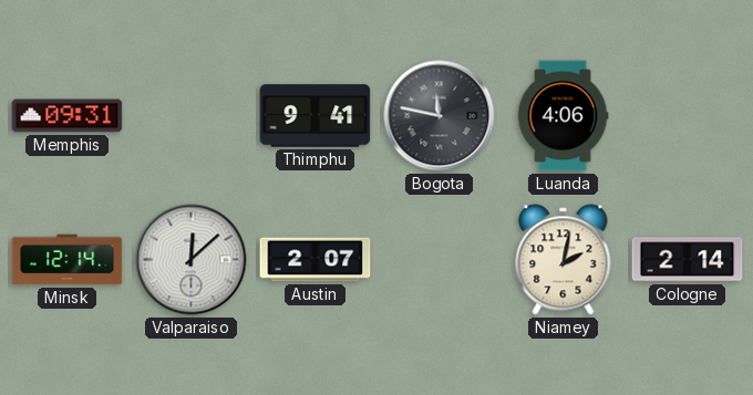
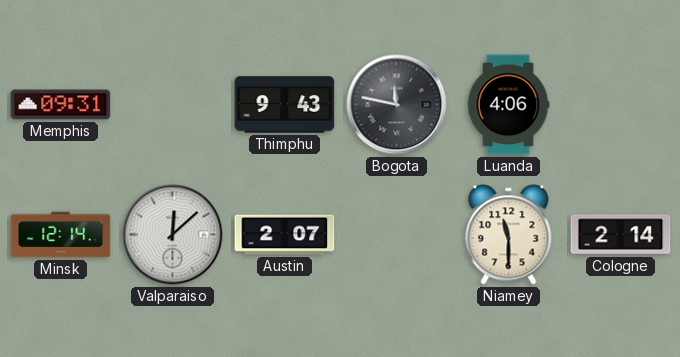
Thimphu: 9:41 -> 9:43
Niamey: 2:02 -> 11:30
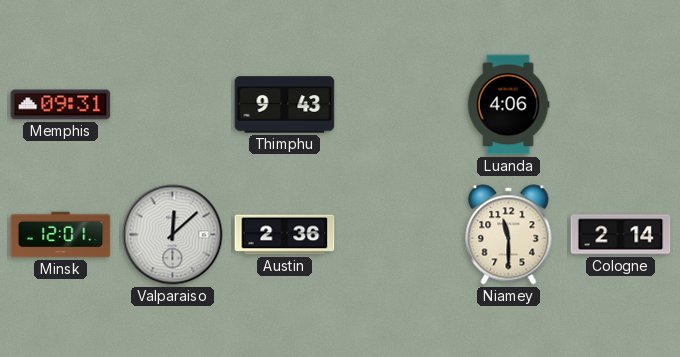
Bogota: 11:47 -> none
Minsk: 12:14 -> 12:01
Austin: 2:07 -> 2:36
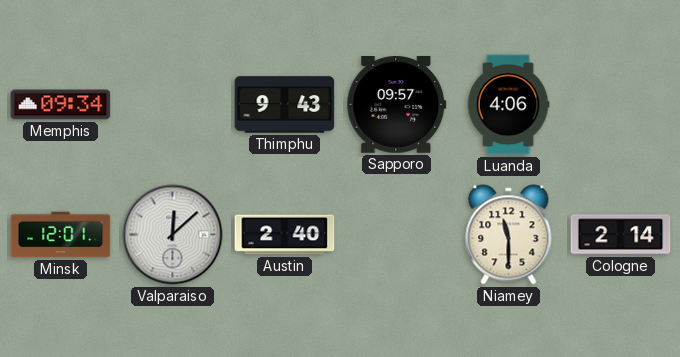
Memphis: 09:31 -> 09:34
Sapporo: none -> 09:57
Austin: 2:36 -> 2:40
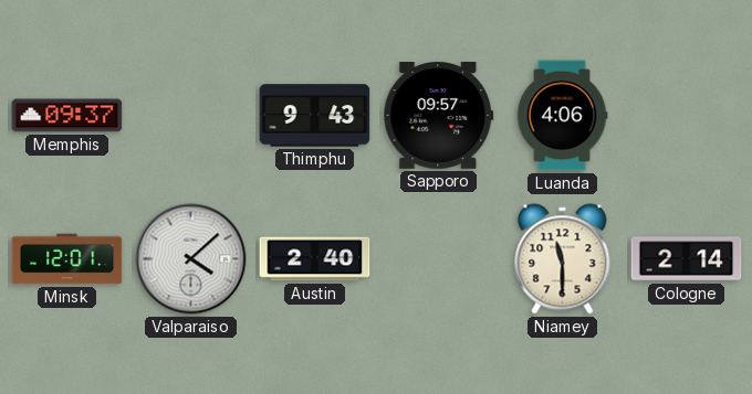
Memphis: 09:34 -> 09:37
Valparaiso: 12:08 -> 4:08
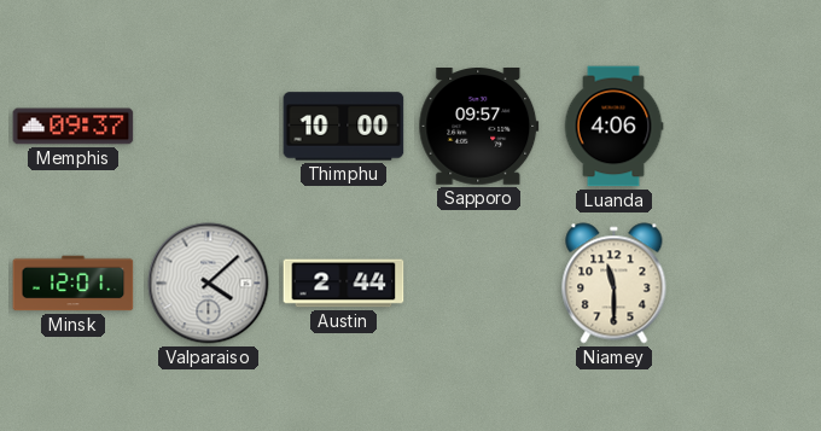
Thimphu: 9:43 -> 10:00
Austin: 2:40 -> 2:44
Cologne: 2:14 -> none
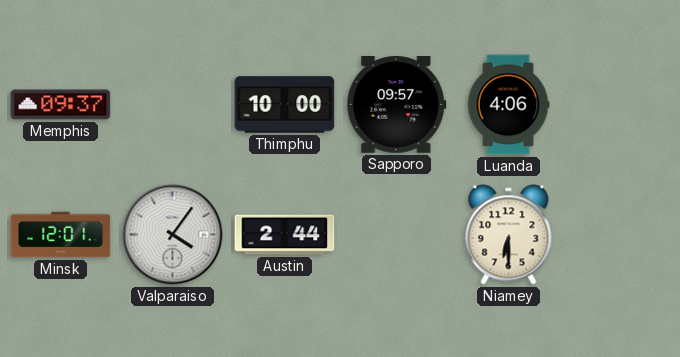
Valparaiso: 4:08 -> 4:06
Niamey: 11:30 -> 6:30
